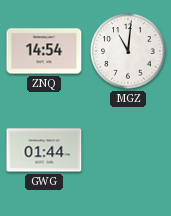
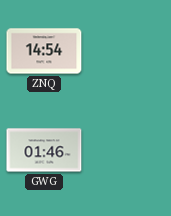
MGZ: 11:01 -> none
GWG: 01:44 -> 01:46
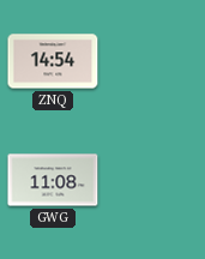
GWG: 01:46 -> 11:08
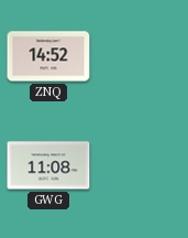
ZNQ: 14:54 -> 14:52
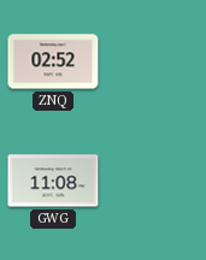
ZNQ: 14:52 -> 02:52
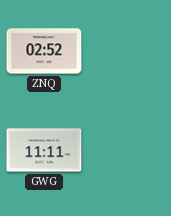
GWG: 11:08 -> 11:11
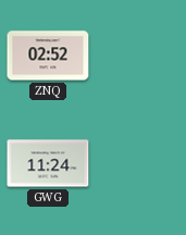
GWG: 11:11 -> 11:24
